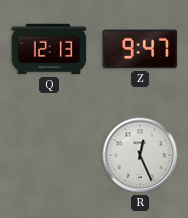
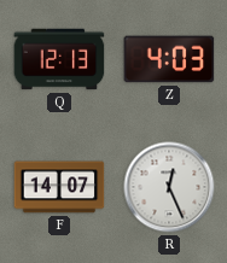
Z: 9:47 -> 4:03
F: none -> 14:07
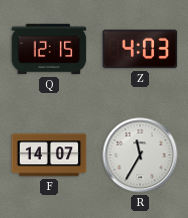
Q: 12:13 -> 12:15
R: 12:26 -> 11:35
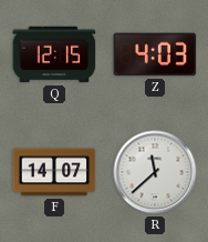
R: 11:35 -> 11:38
